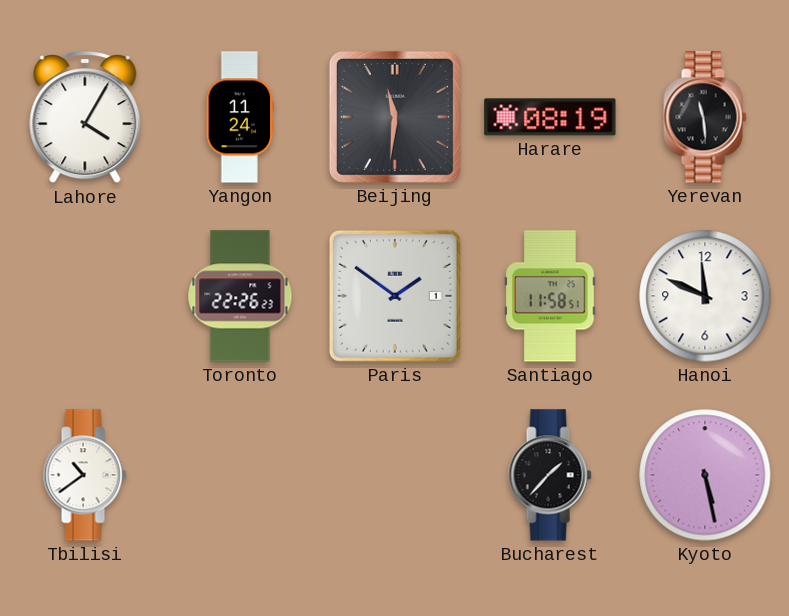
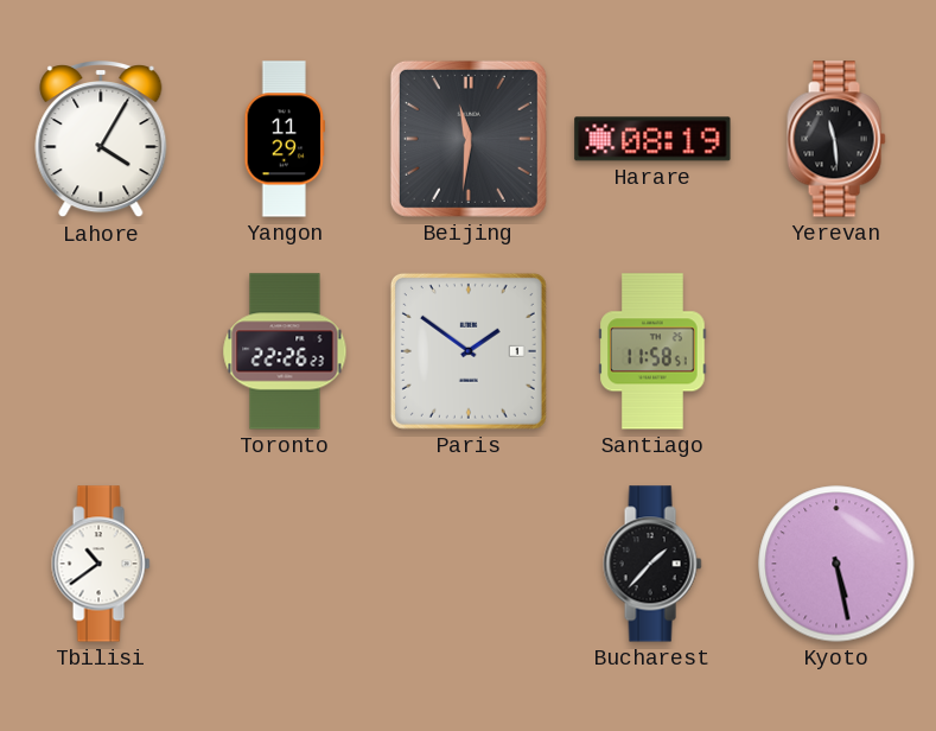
Yangon: 11:24 -> 11:29
Hanoi: 11:49 -> none
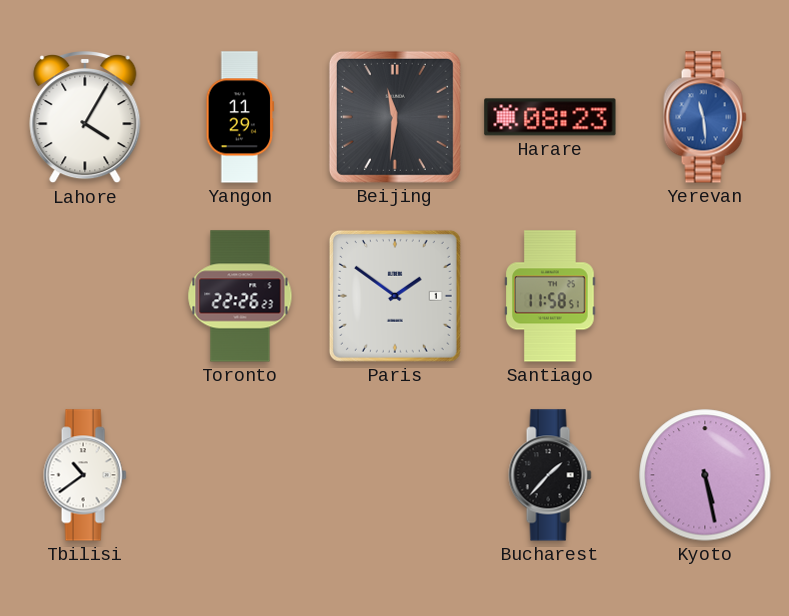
Harare: 08:19 -> 08:23
Yerevan dial: black -> blue
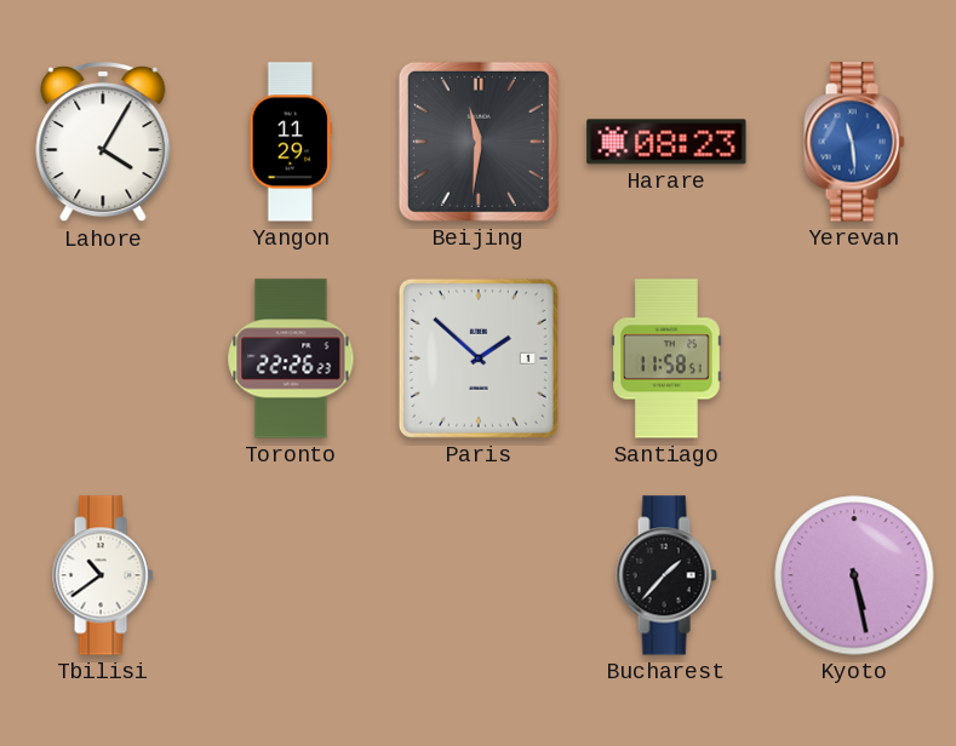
Paris: 1:51 -> 1:52
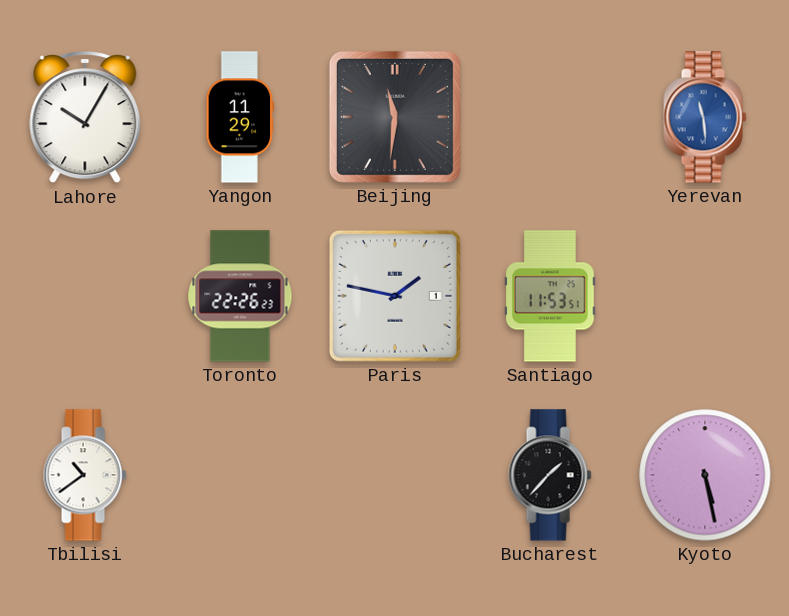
Lahore: 4:05 -> 10:05
Harare: 08:23 -> none
Paris: 1:52 -> 1:47
Santiago: 11:58 -> 11:53
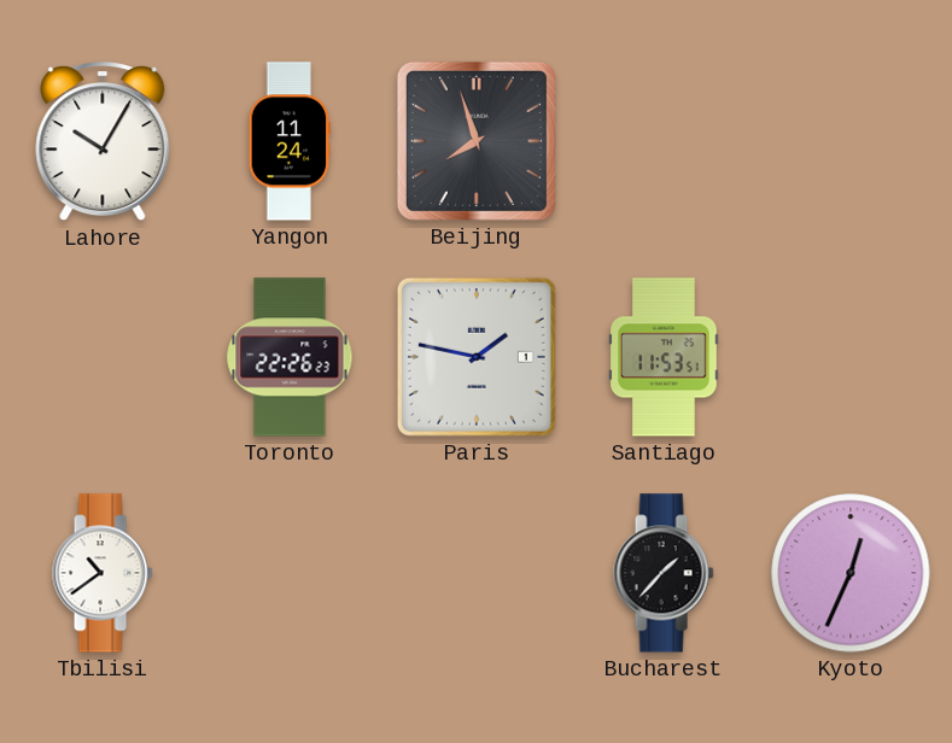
Yangon: 11:29 -> 11:24
Beijing: 11:31 -> 7:57
Yerevan: 11:29 -> none
Kyoto: 5:28 -> 12:34
